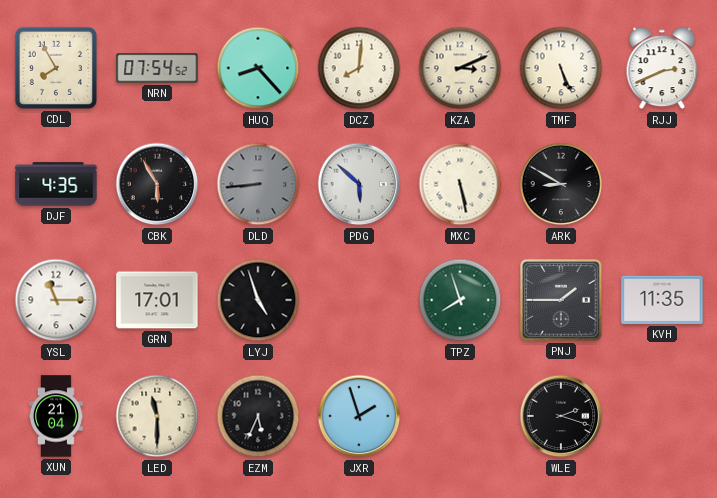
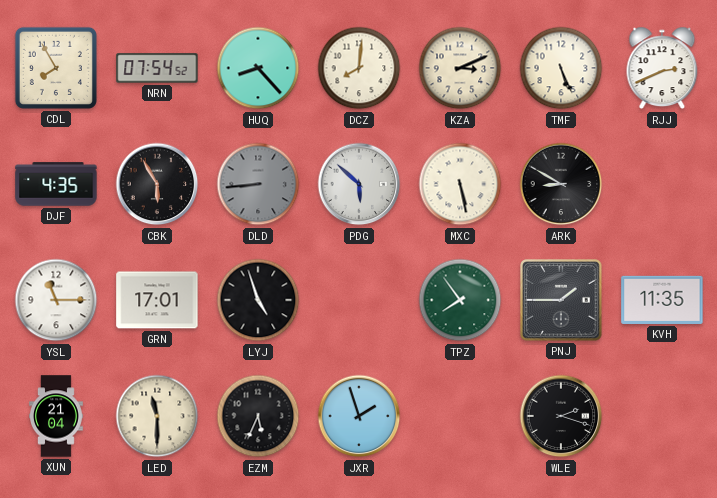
TPZ: 7:57 -> 7:54
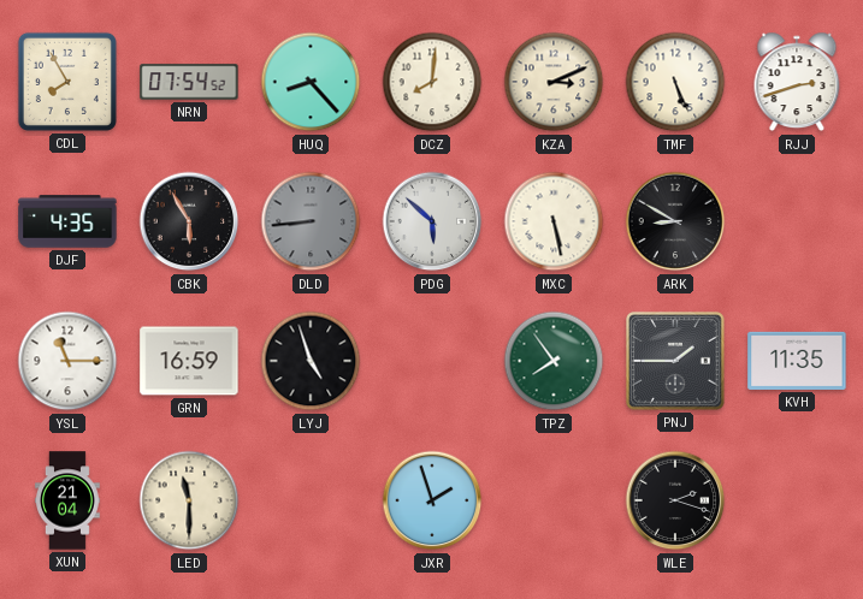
RJJ: 2:41 -> 2:42
GRN: 17:01 -> 16:59
EZM: 5:34 -> none
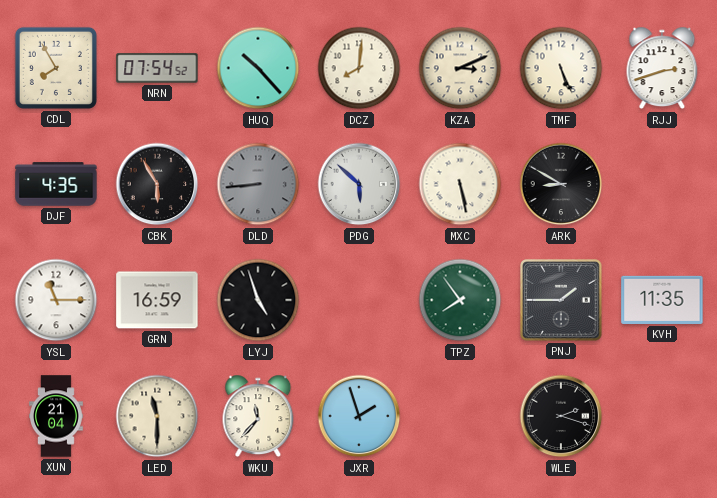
HUQ: 8:23 -> 10:23
WKU: none -> 11:37
